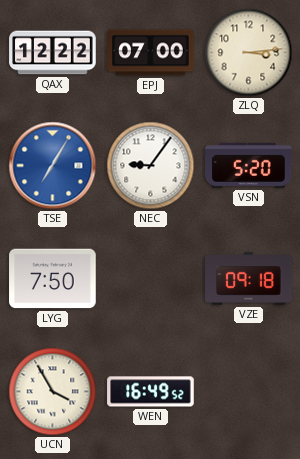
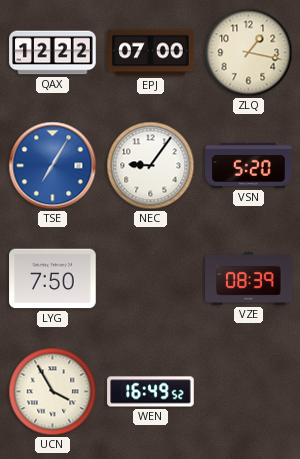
ZLQ: 3:14 -> 1:17
VZE: 09:18 -> 08:39
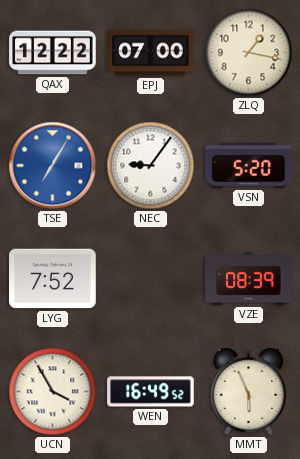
LYG: 7:50 -> 7:52
MMT: none -> 5:56
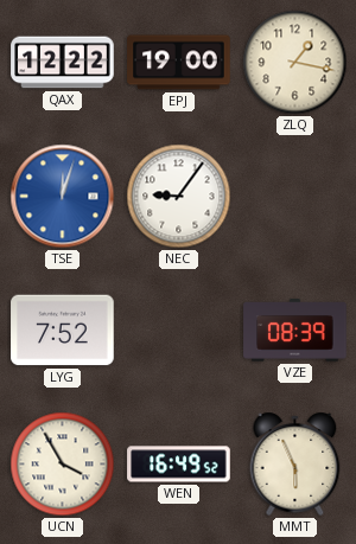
EPJ: 07:00 -> 19:00
TSE: 7:05 -> 12:03
VSN: 5:20 -> none
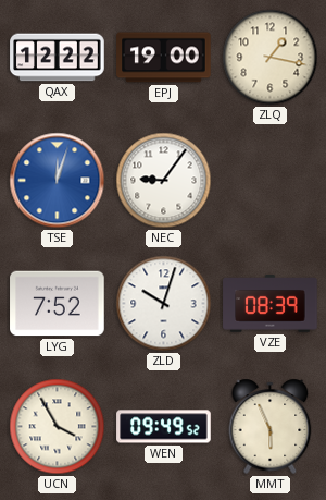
ZLD: none -> 10:03
WEN: 16:49 -> 09:49
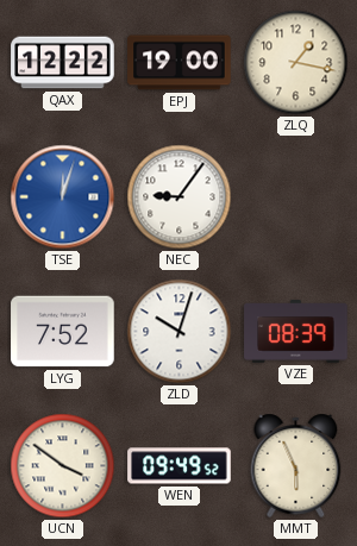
UCN: 3:55 -> 3:51
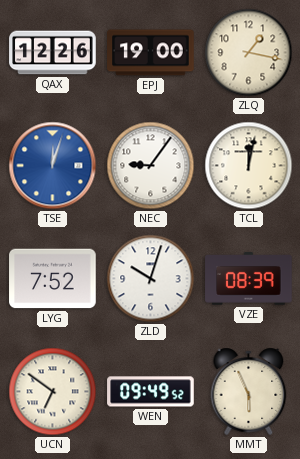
QAX: 12:22 -> 12:26
TCL: none -> 12:02
UCN: 3:51 -> 6:51
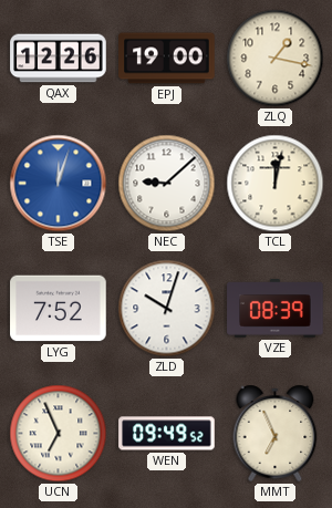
NEC: 9:06 -> 9:08
UCN: 6:51 -> 6:56
MMT: 5:56 -> 6:56
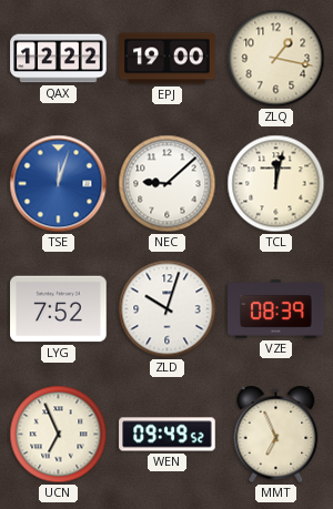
QAX: 12:26 -> 12:22
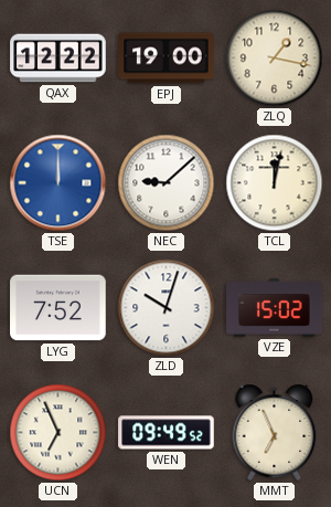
TSE: 12:03 -> 12:00
VZE: 08:39 -> 15:02
